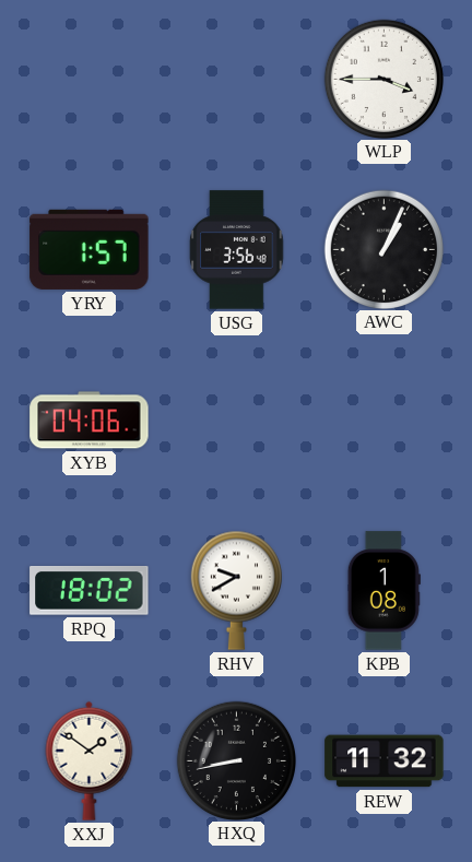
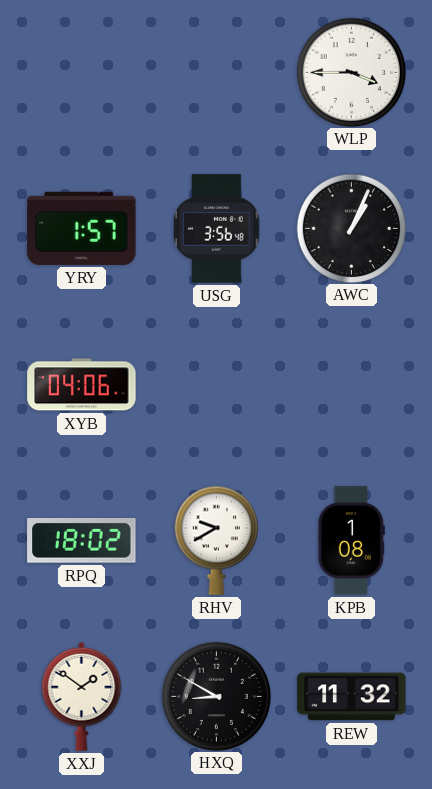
HXQ: 8:43 -> 8:50
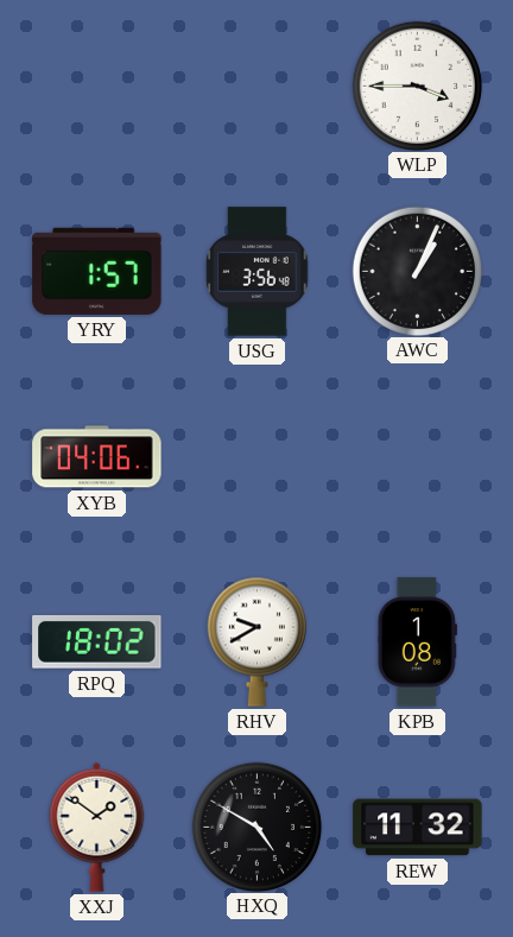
HXQ: 8:50 -> 4:50
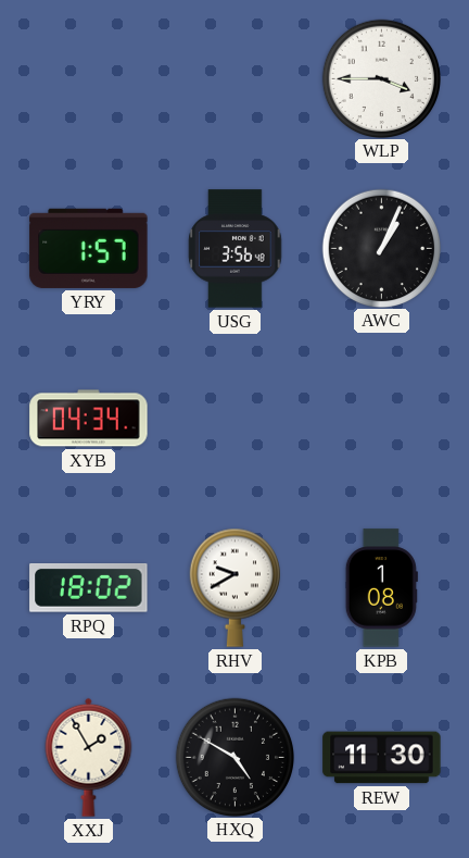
XYB: 04:06 -> 04:34
XXJ: 1:51 -> 1:55
REW: 11:32 -> 11:30
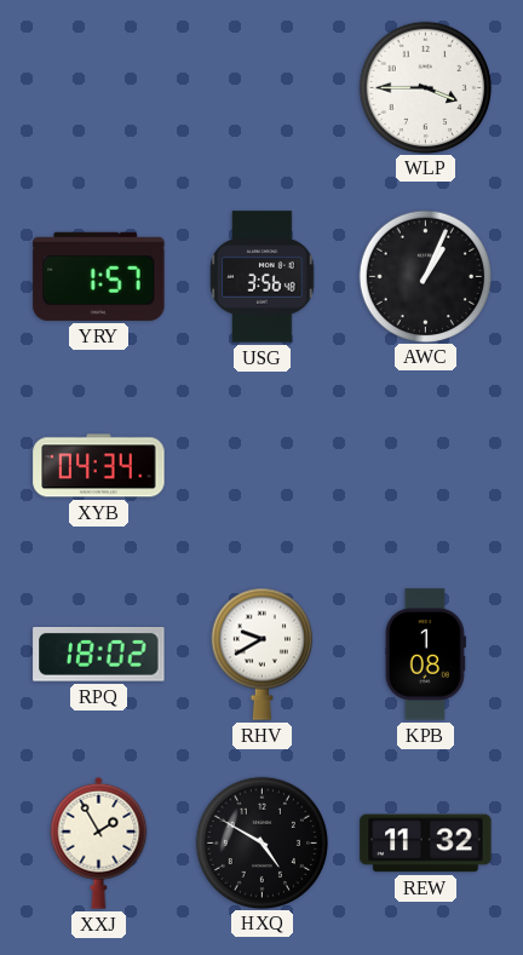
REW: 11:30 -> 11:32
